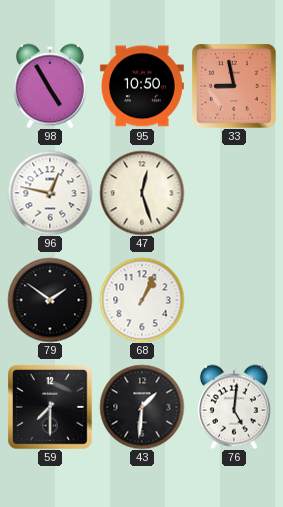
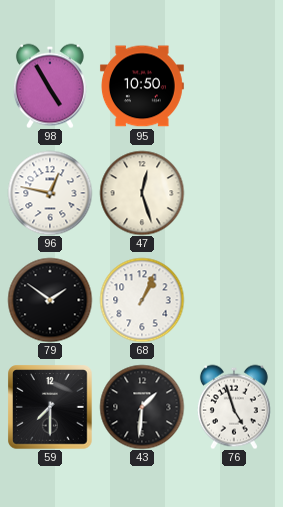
33: 8:58 -> none
76: 5:01 -> 4:57
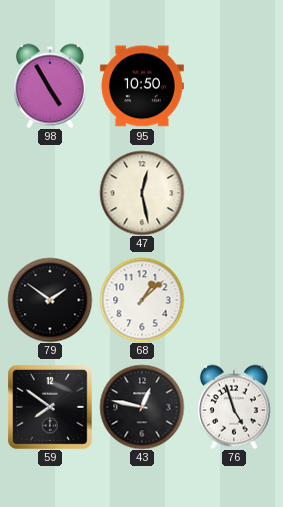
96: 12:47 -> none
47: 12:27 -> 12:28
68: 1:04 -> 1:08
59: 7:30 -> 7:51
43: 1:31 -> 12:47
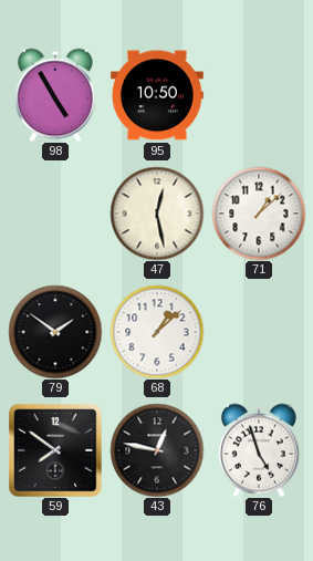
71: none -> 1:08
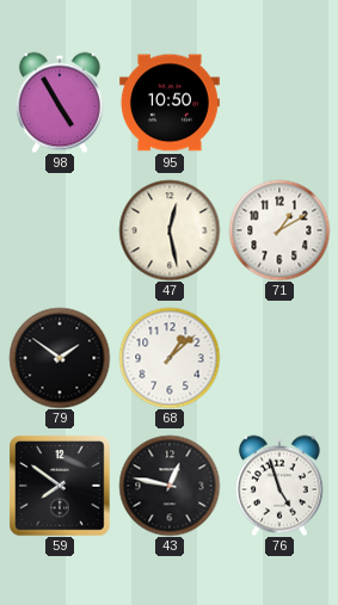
71: 1:08 -> 1:10
